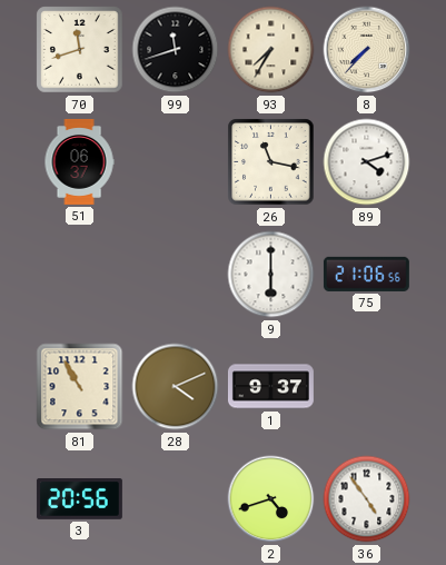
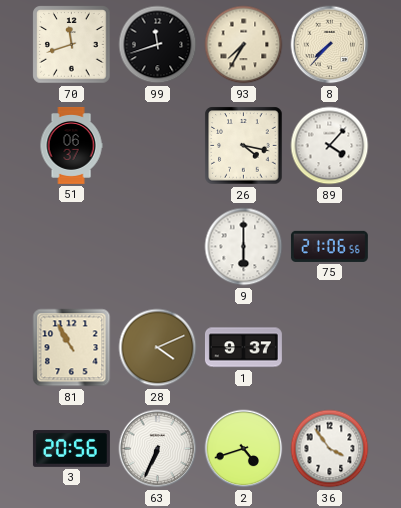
26: 11:17 -> 4:17
89: 4:12 -> 4:07
63: none -> 6:34
36: 4:54 -> 3:54
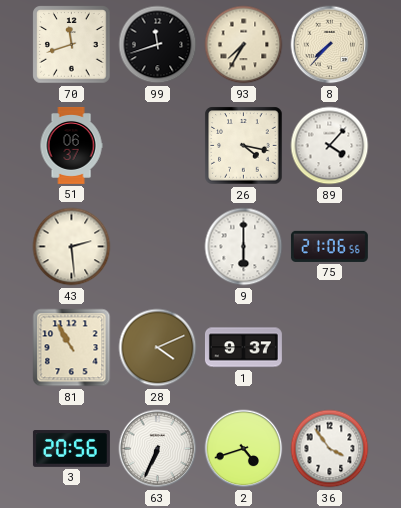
43: none -> 2:29
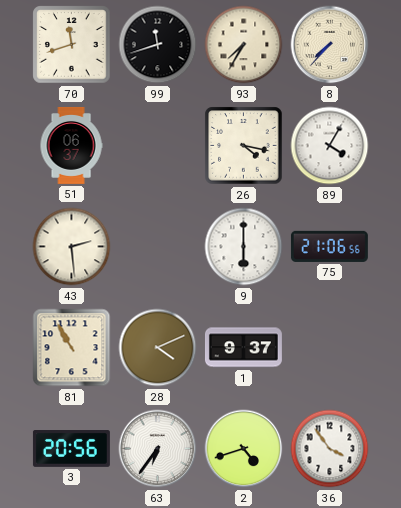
89: 4:07 -> 4:05
63: 6:34 -> 6:36
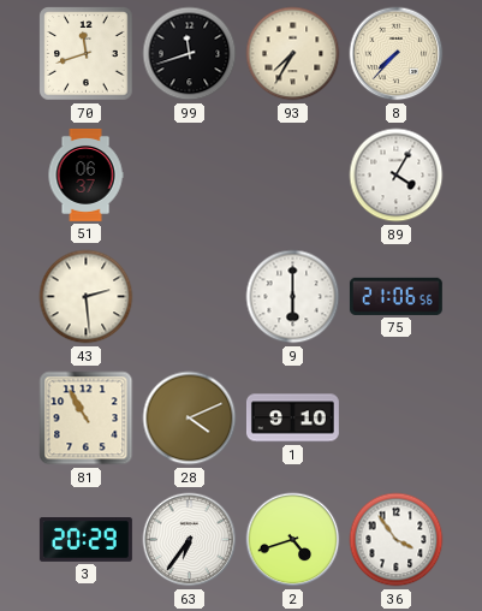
26: 4:17 -> none
1: 9:37 -> 9:10
3: 20:56 -> 20:29
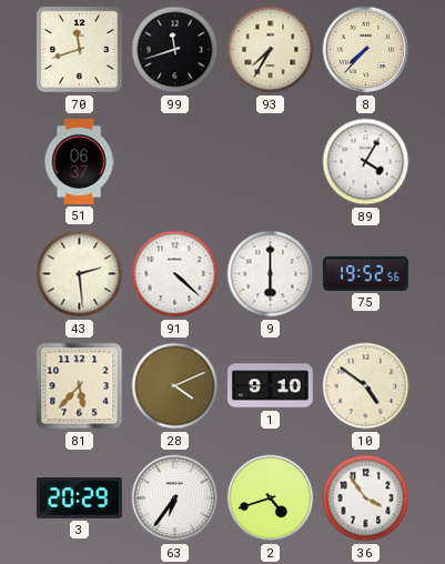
91: none -> 4:22
75: 21:06 -> 19:52
81: 10:55 -> 5:37
10: none -> 4:51
